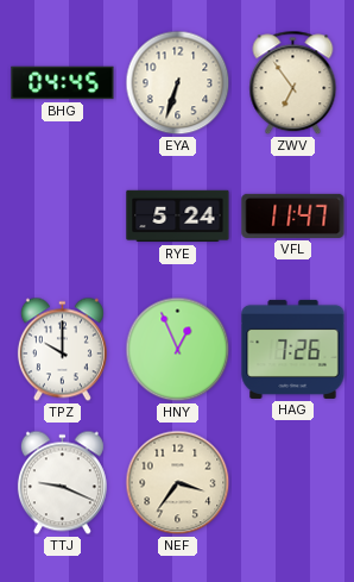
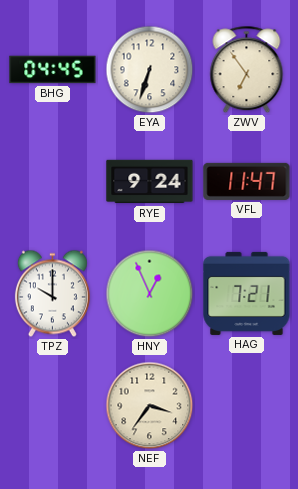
RYE: 5:24 -> 9:24
HAG: 7:26 -> 7:21
TTJ: 9:19 -> none
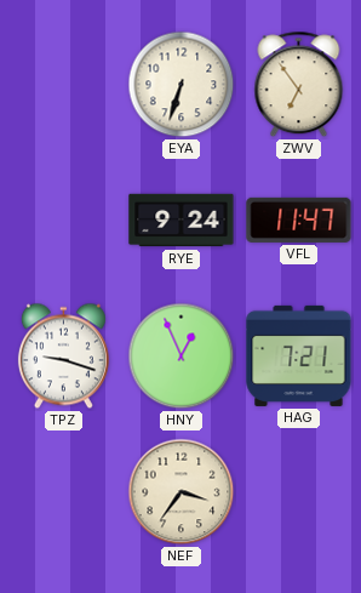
BHG: 04:45 -> none
TPZ: 10:00 -> 9:18
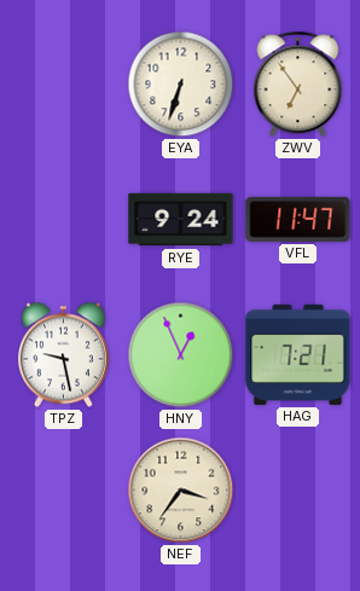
TPZ: 9:18 -> 9:28
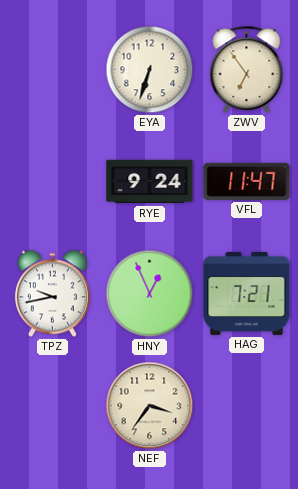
TPZ: 9:28 -> 9:43
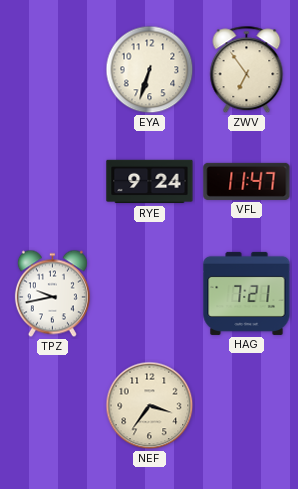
HNY: 12:56 -> none
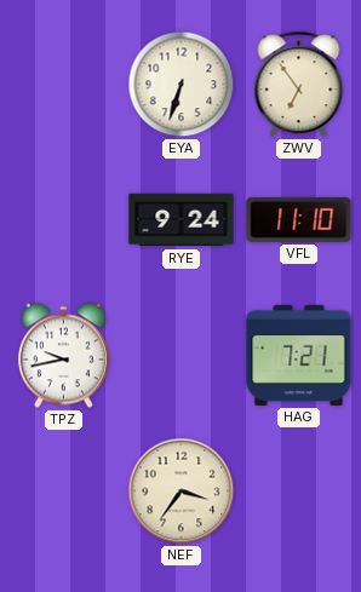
VFL: 11:47 -> 11:10
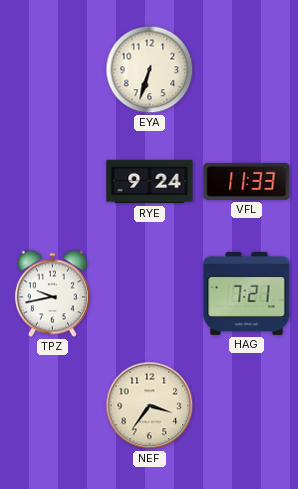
ZWV: 6:54 -> none
VFL: 11:10 -> 11:33
